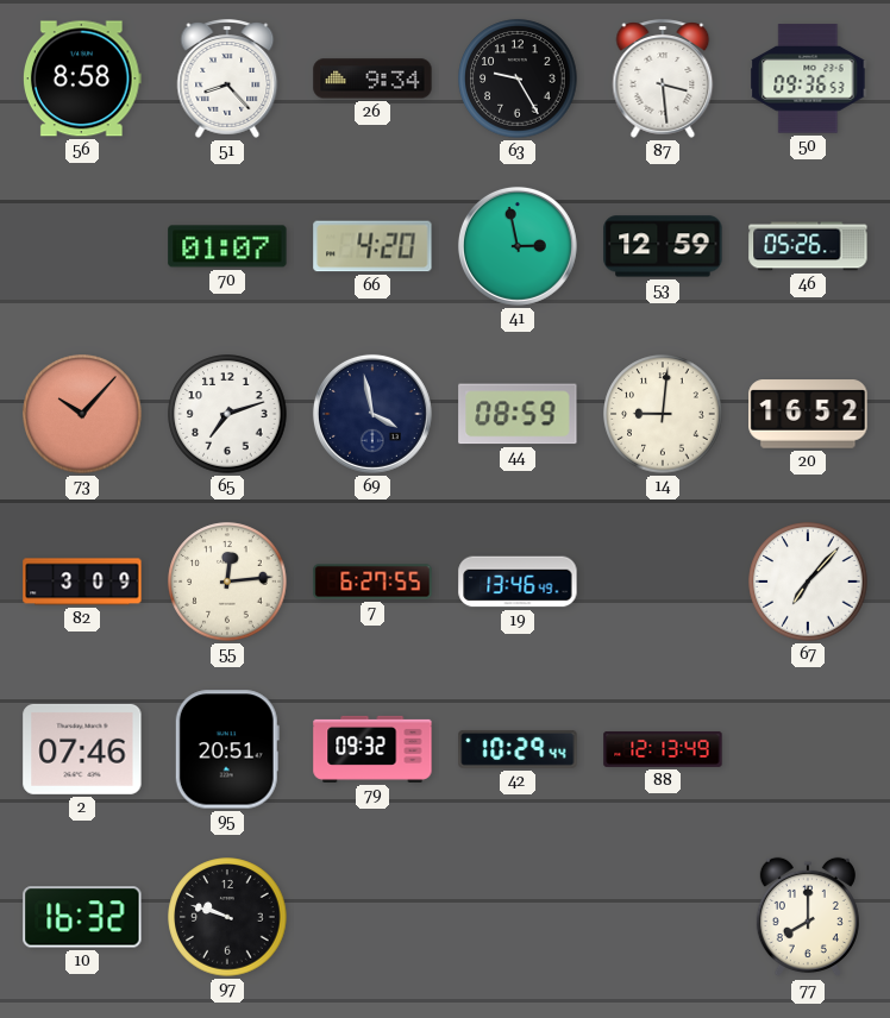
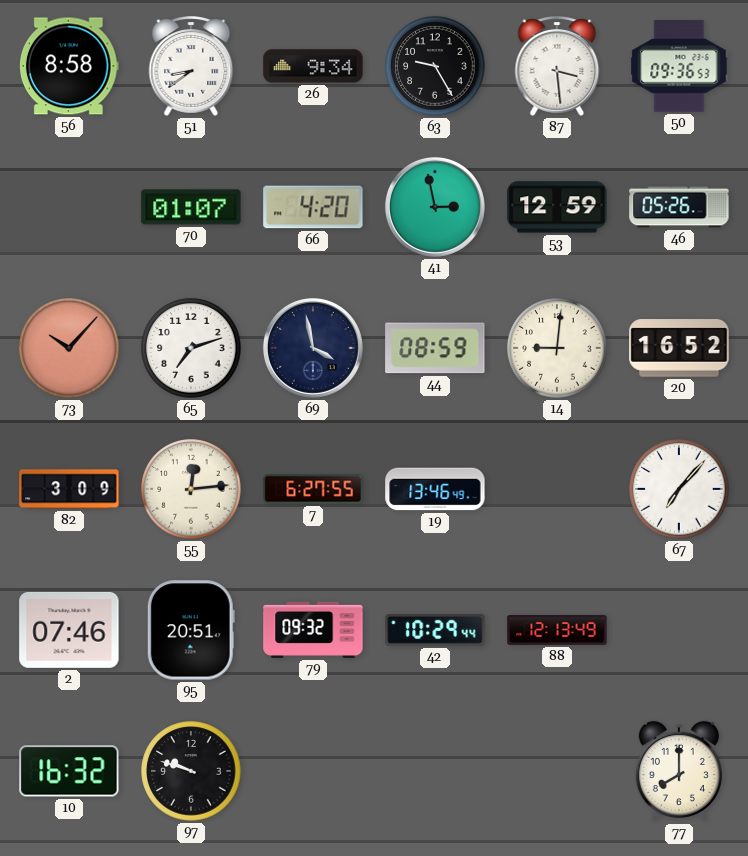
51: 8:23 -> 8:39
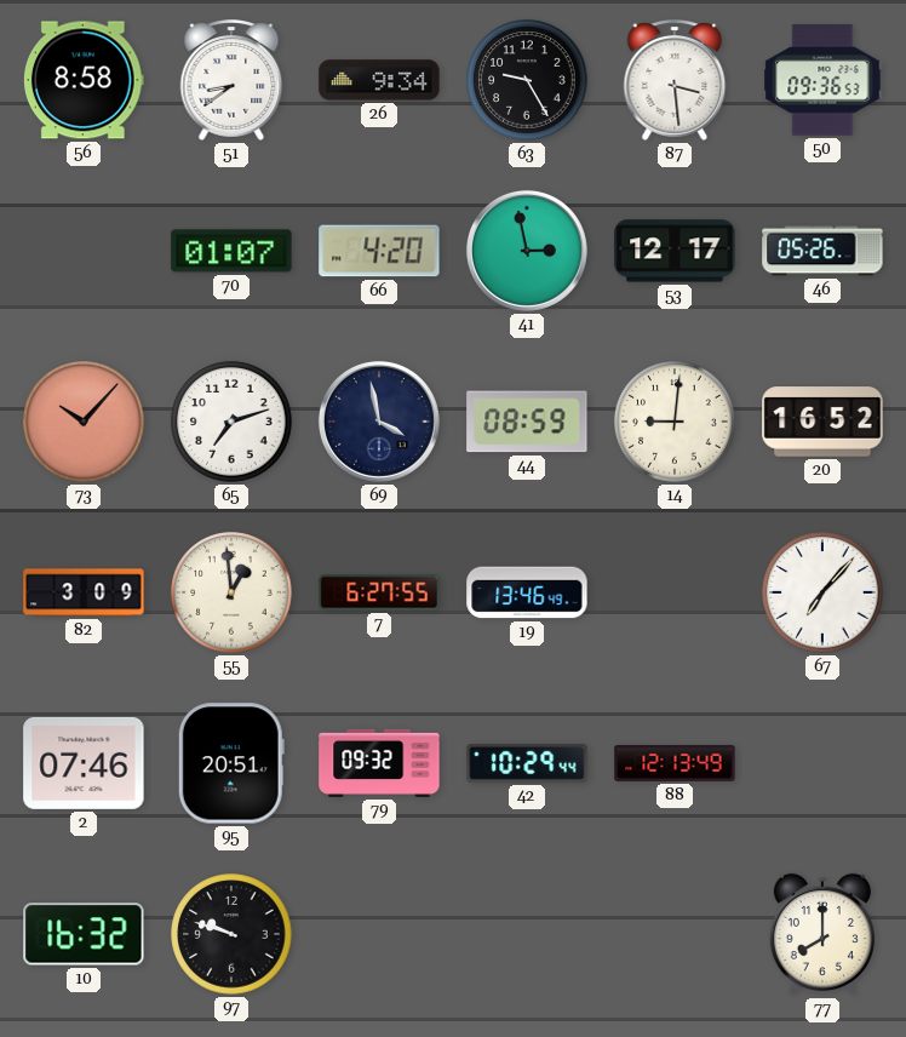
53: 12:59 -> 12:17
55: 12:14 -> 12:59
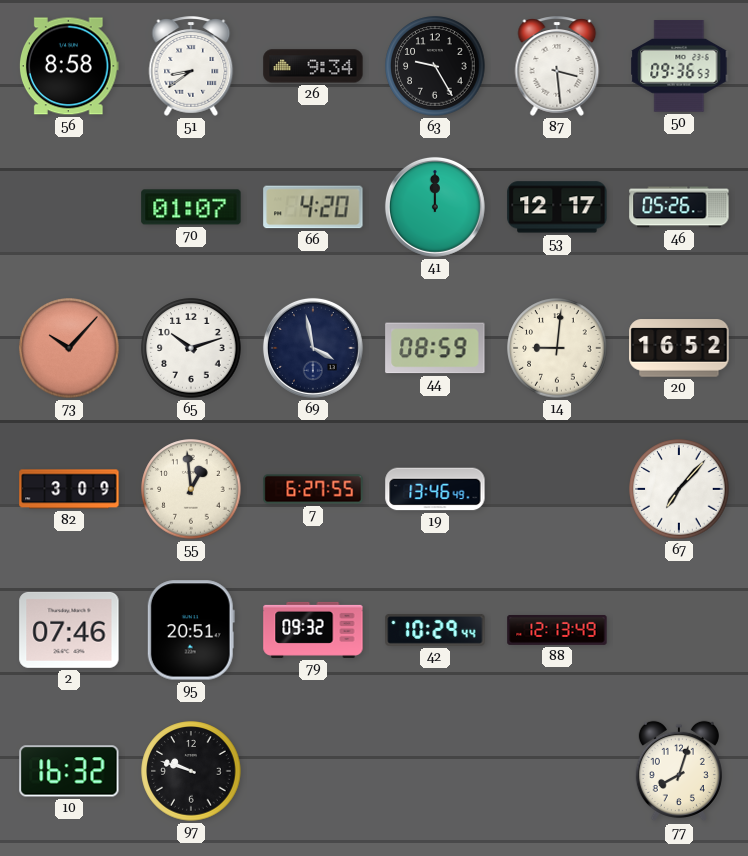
41: 2:58 -> 12:00
65: 7:12 -> 10:12
77: 8:00 -> 8:03
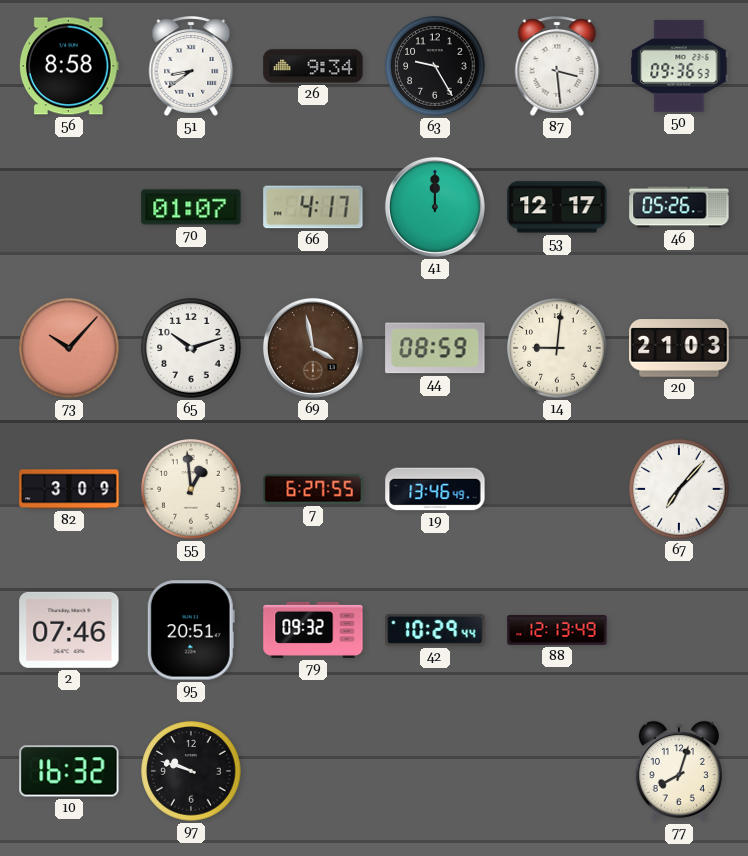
66: 4:20 -> 4:17
69 dial: navy -> brown
20: 16:52 -> 21:03
